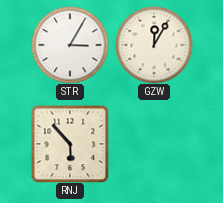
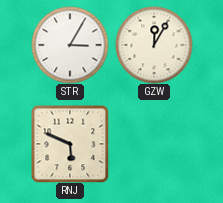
RNJ: 5:53 -> 5:49
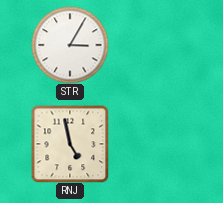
GZW: 12:05 -> none
RNJ: 5:49 -> 4:58
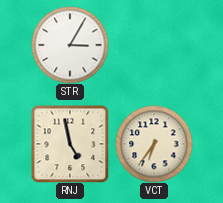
VCT: none -> 6:36
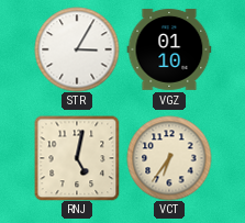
VGZ: none -> 01:10
RNJ: 4:58 -> 5:02
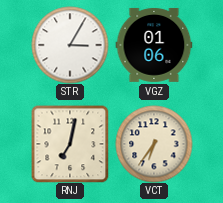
VGZ: 01:10 -> 01:06
RNJ: 5:02 -> 7:02
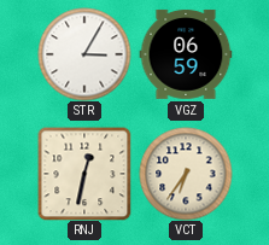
VGZ: 01:06 -> 06:59
RNJ: 7:02 -> 12:32
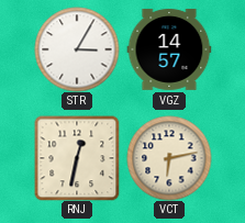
VGZ: 06:59 -> 14:57
VCT: 6:36 -> 6:13
